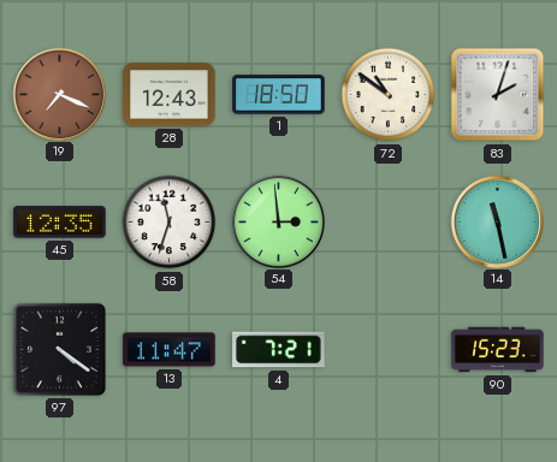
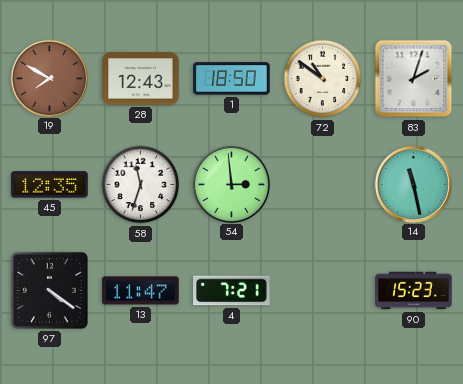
19: 7:19 -> 7:50
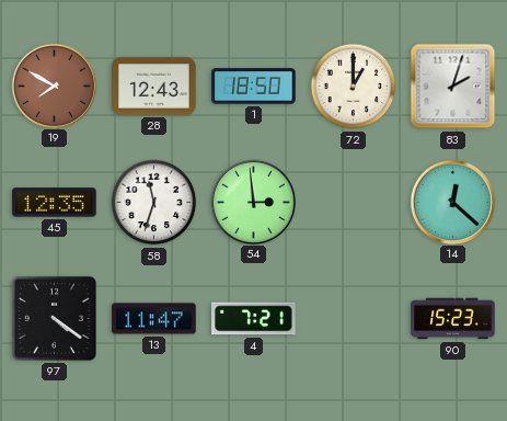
72: 10:51 -> 1:00
14: 11:28 -> 12:22
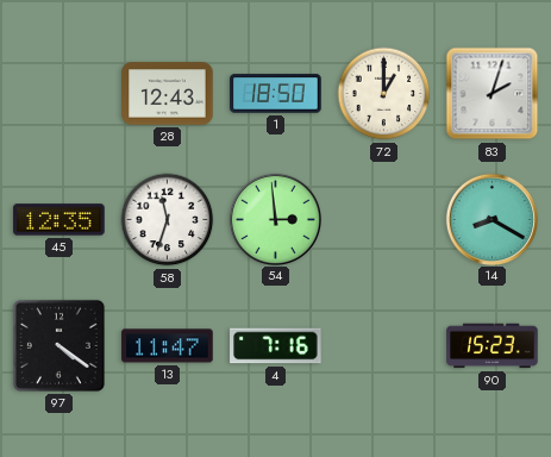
19: 7:50 -> none
14: 12:22 -> 8:20
4: 7:21 -> 7:16
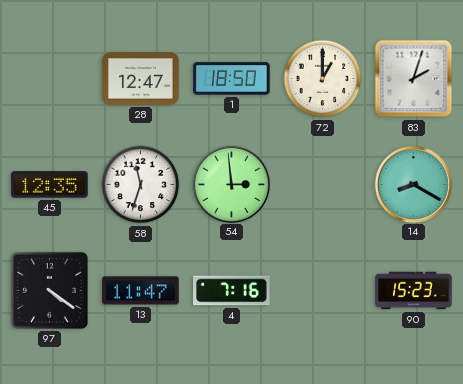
28: 12:43 -> 12:47
